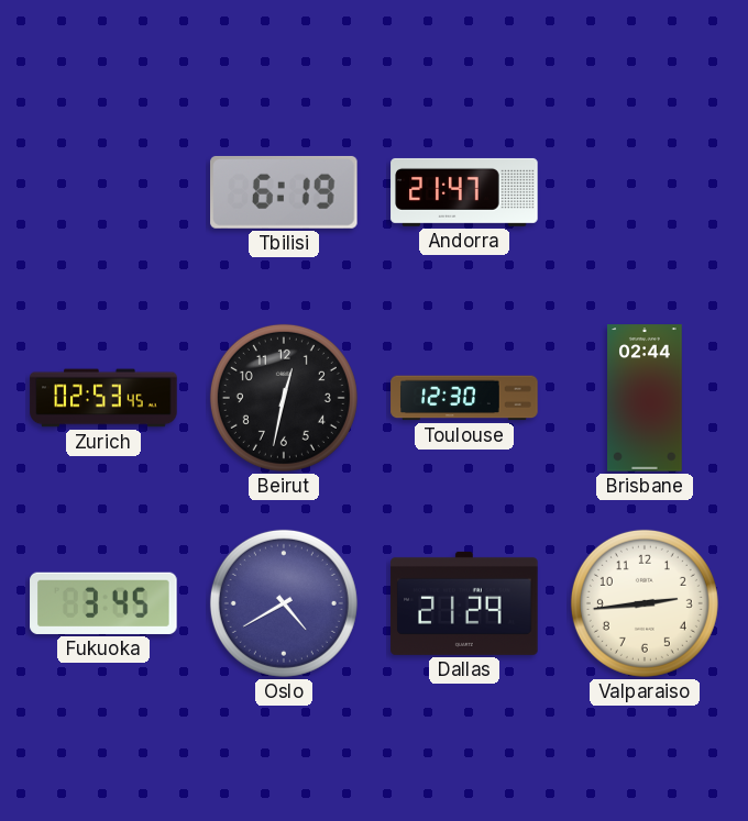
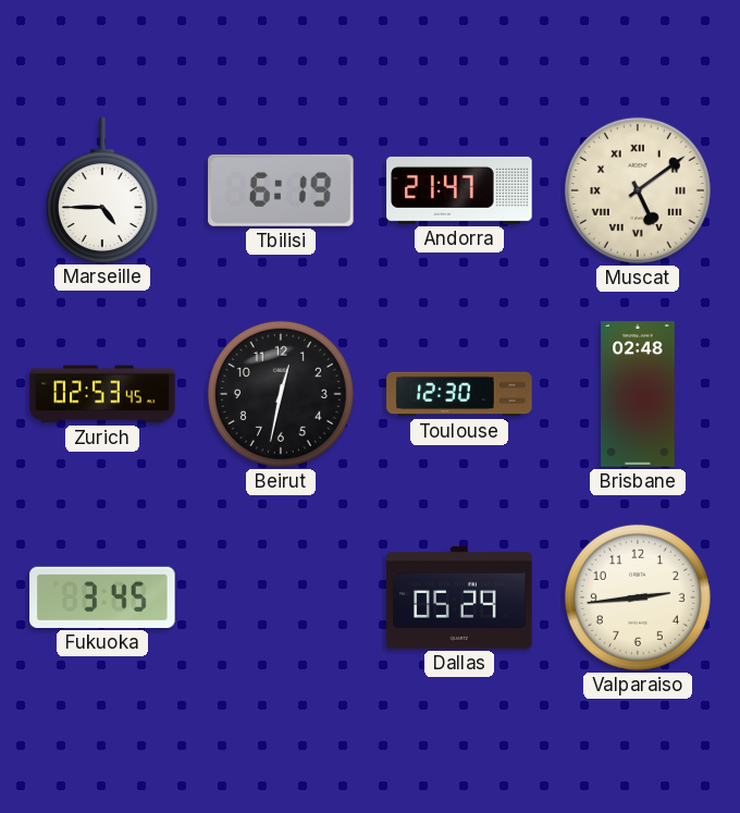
Marseille: none -> 4:45
Muscat: none -> 5:09
Brisbane: 02:44 -> 02:48
Oslo: 4:40 -> none
Dallas: 21:29 -> 05:29
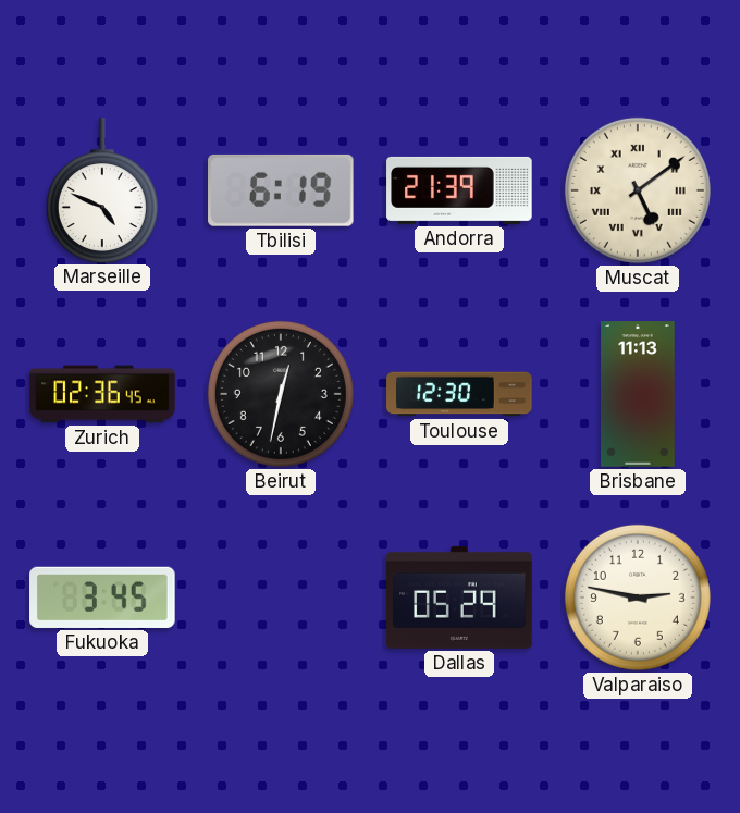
Marseille: 4:45 -> 4:49
Andorra: 21:47 -> 21:39
Zurich: 02:53 -> 02:36
Brisbane: 02:48 -> 11:13
Valparaiso: 2:44 -> 2:47
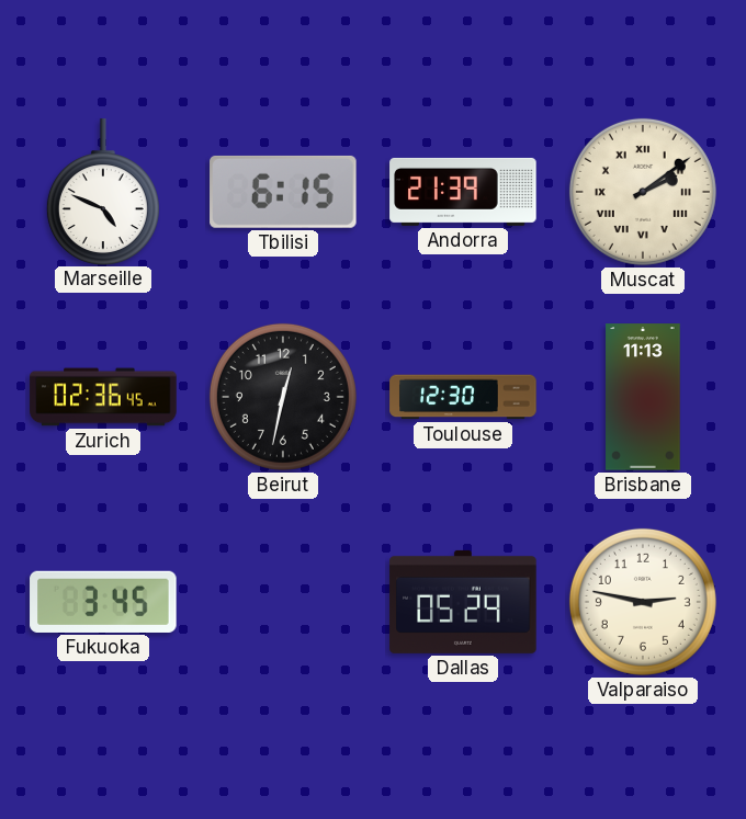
Tbilisi: 6:19 -> 6:15
Muscat: 5:09 -> 2:09
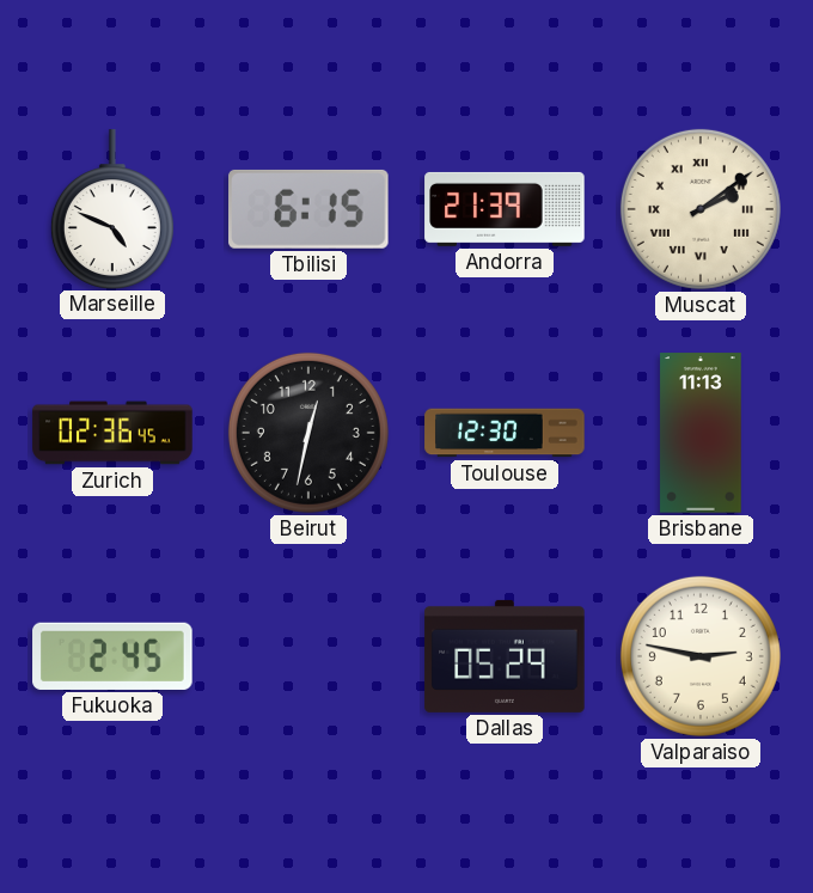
Fukuoka: 3:45 -> 2:45
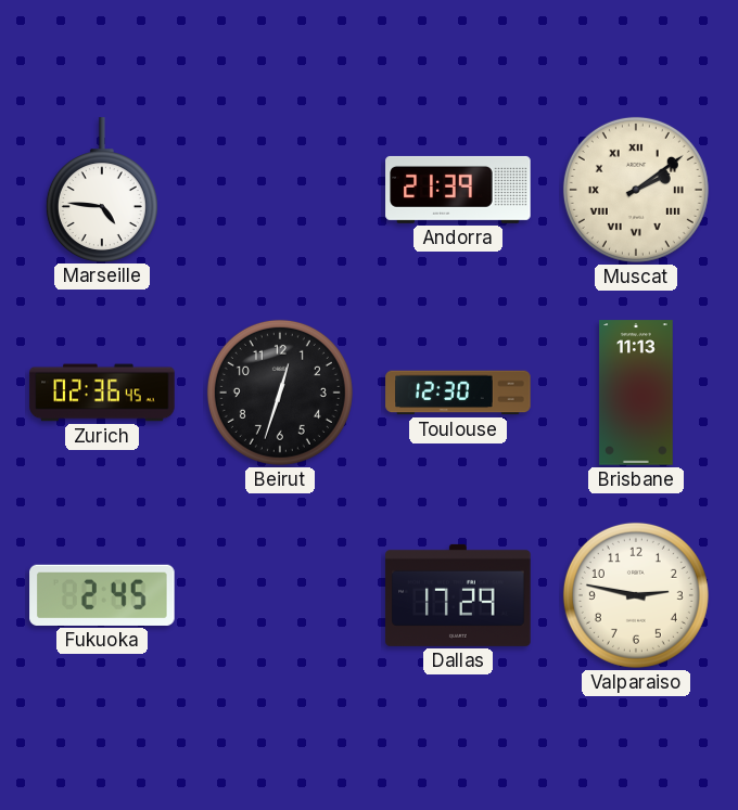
Marseille: 4:49 -> 4:46
Tbilisi: 6:15 -> none
Beirut: 12:32 -> 12:33
Dallas: 05:29 -> 17:29
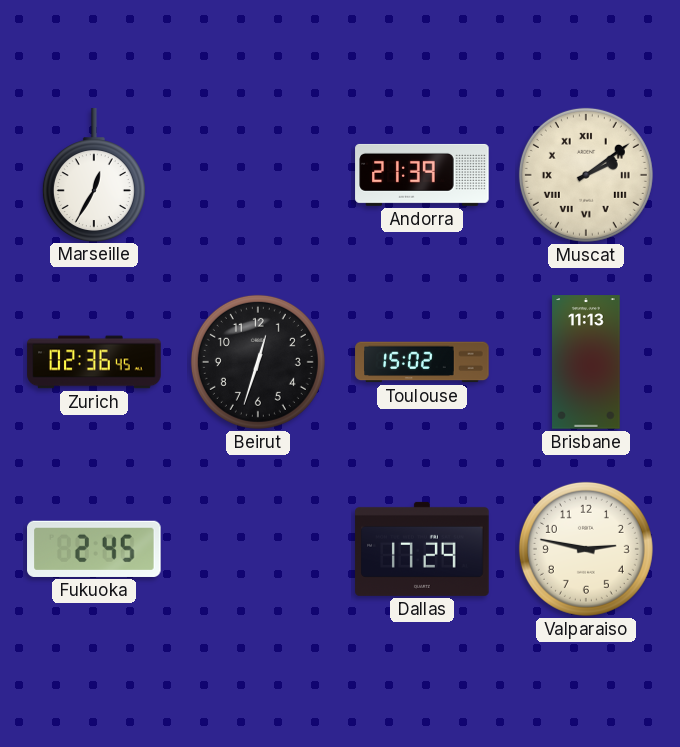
Marseille: 4:46 -> 12:35
Toulouse: 12:30 -> 15:02
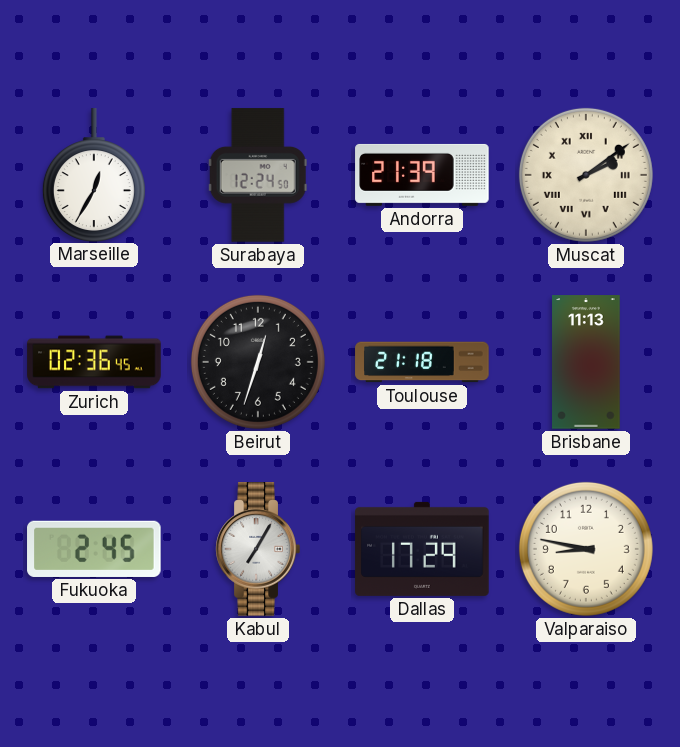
Surabaya: none -> 12:24
Toulouse: 15:02 -> 21:18
Kabul: none -> 7:05
Valparaiso: 2:47 -> 8:47
